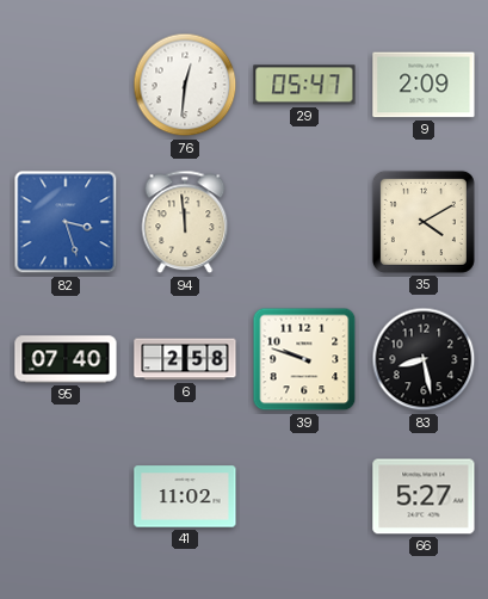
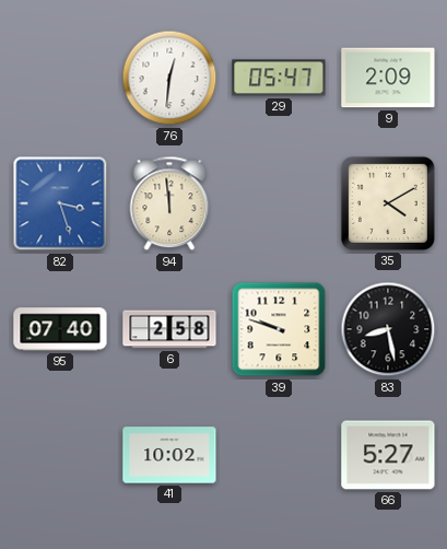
41: 11:02 -> 10:02
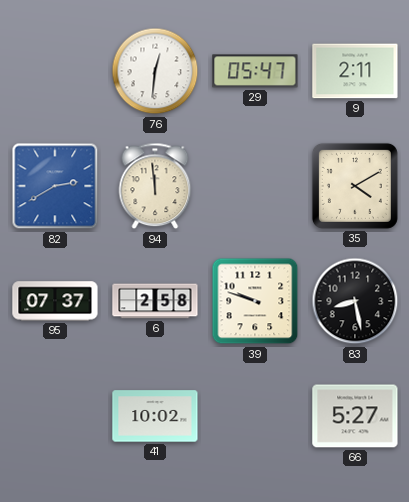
9: 2:09 -> 2:11
82: 3:27 -> 2:40
95: 07:40 -> 07:37
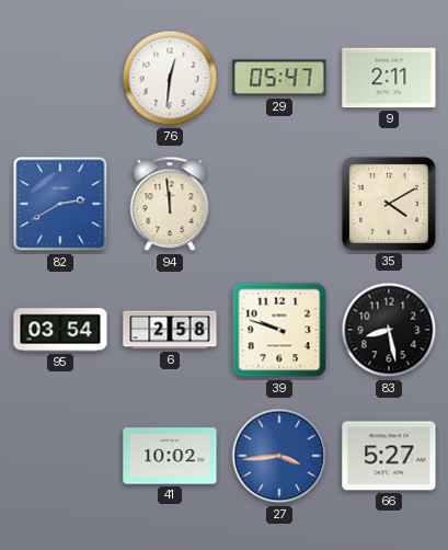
95: 07:37 -> 03:54
27: none -> 3:44
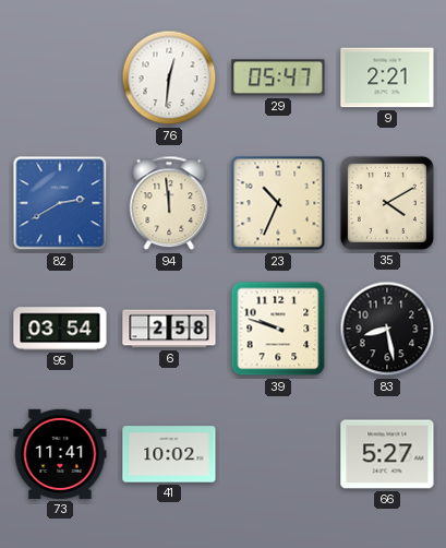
9: 2:11 -> 2:21
23: none -> 10:34
73: none -> 11:41
27: 3:44 -> none
